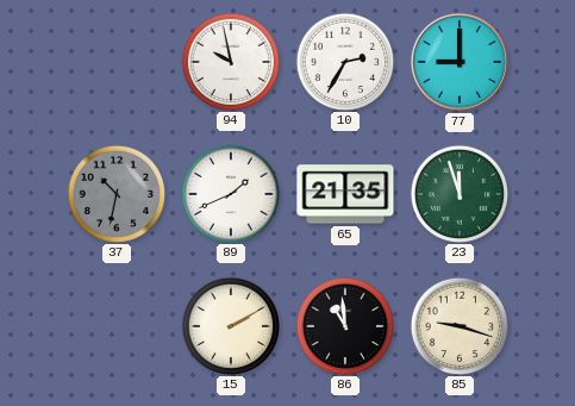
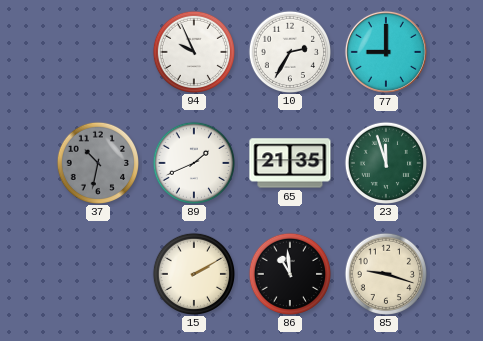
94: 9:58 -> 9:56
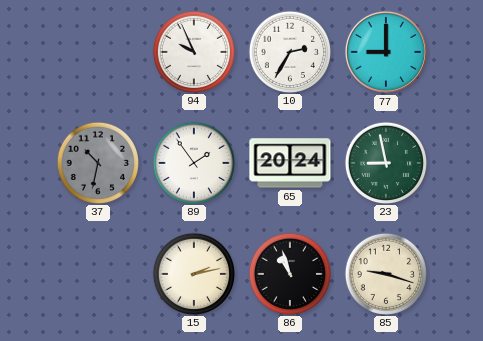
89: 1:41 -> 1:54
65: 21:35 -> 20:24
23: 11:57 -> 8:58
15: 2:10 -> 2:13
86: 10:59 -> 10:57
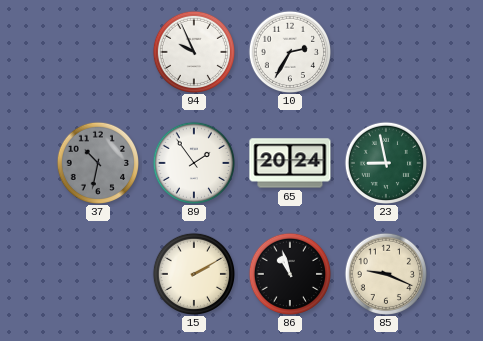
77: 9:00 -> none
15: 2:13 -> 2:10
85: 9:18 -> 9:19
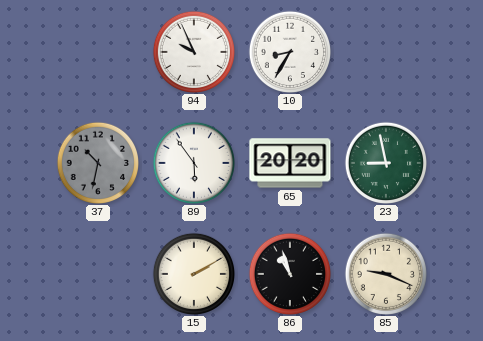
10: 2:35 -> 8:35
89: 1:54 -> 5:54
65: 20:24 -> 20:20
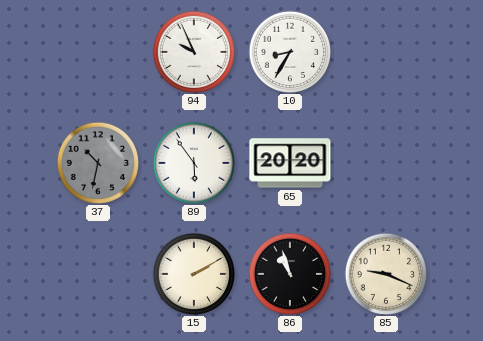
23: 8:58 -> none
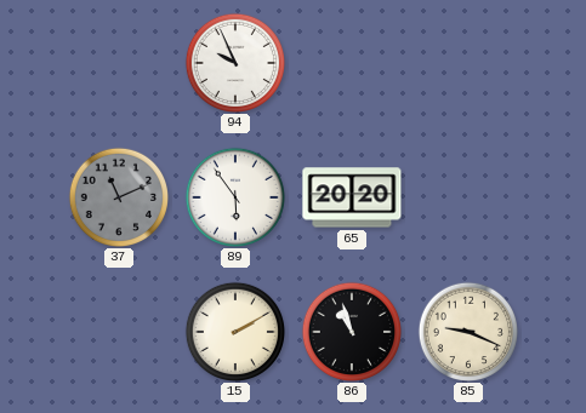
10: 8:35 -> none
37: 10:32 -> 11:11
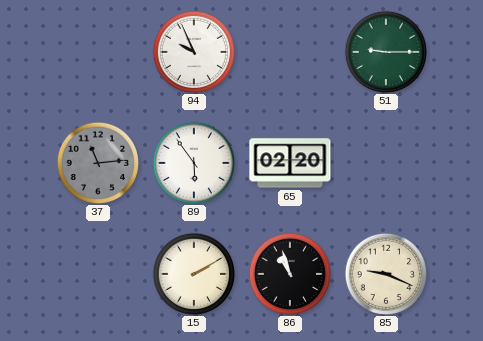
51: none -> 9:15
37: 11:11 -> 11:14
65: 20:20 -> 02:20
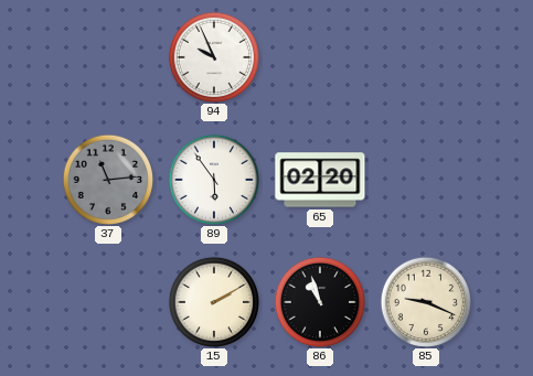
51: 9:15 -> none
